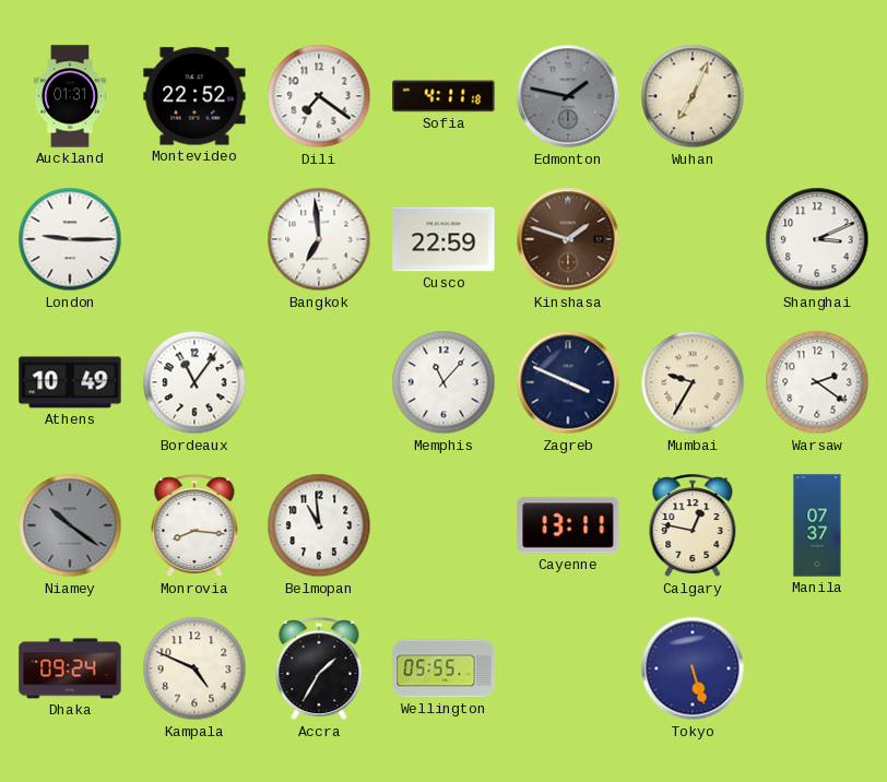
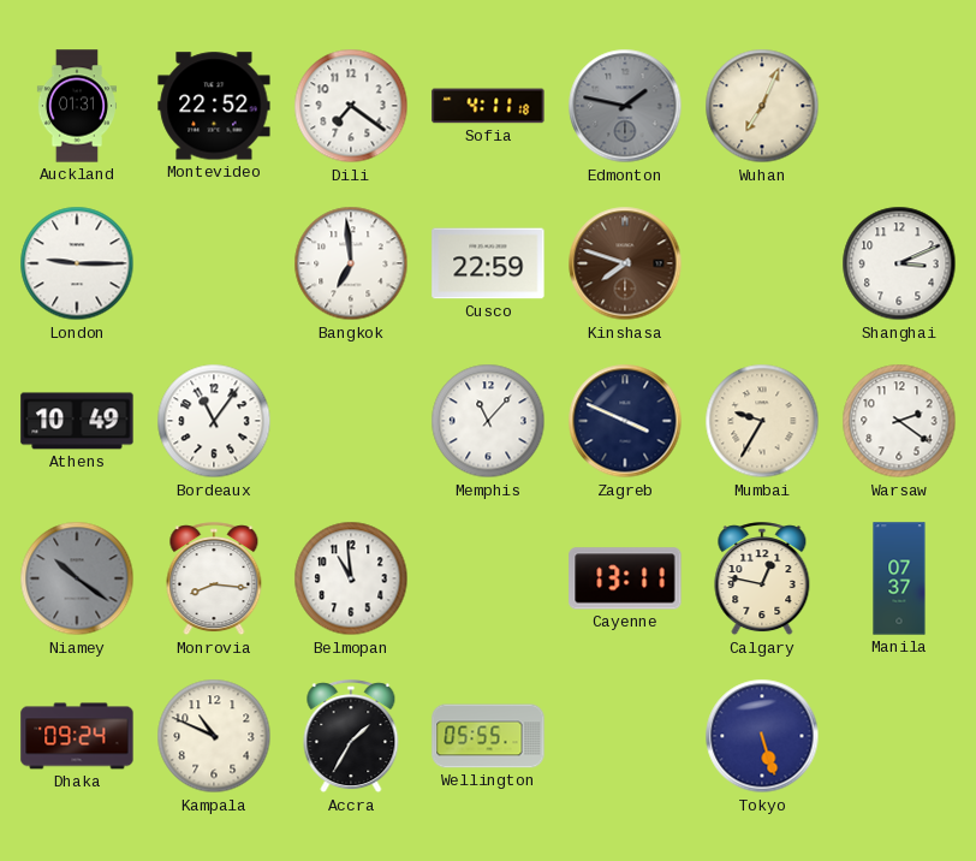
Kinshasa: 1:48 -> 7:48
Kampala: 4:49 -> 10:49
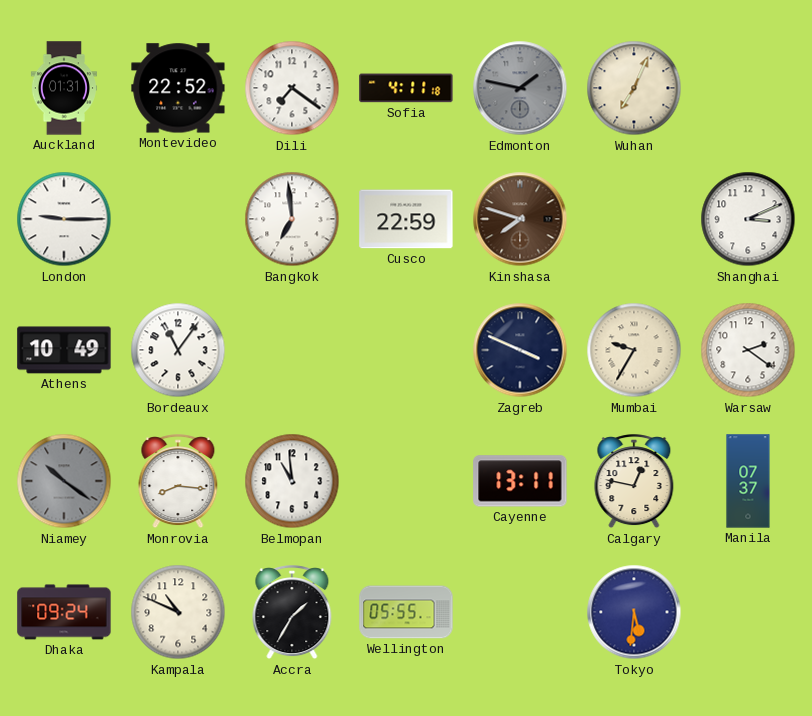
Memphis: 11:07 -> none
Tokyo: 5:27 -> 5:31
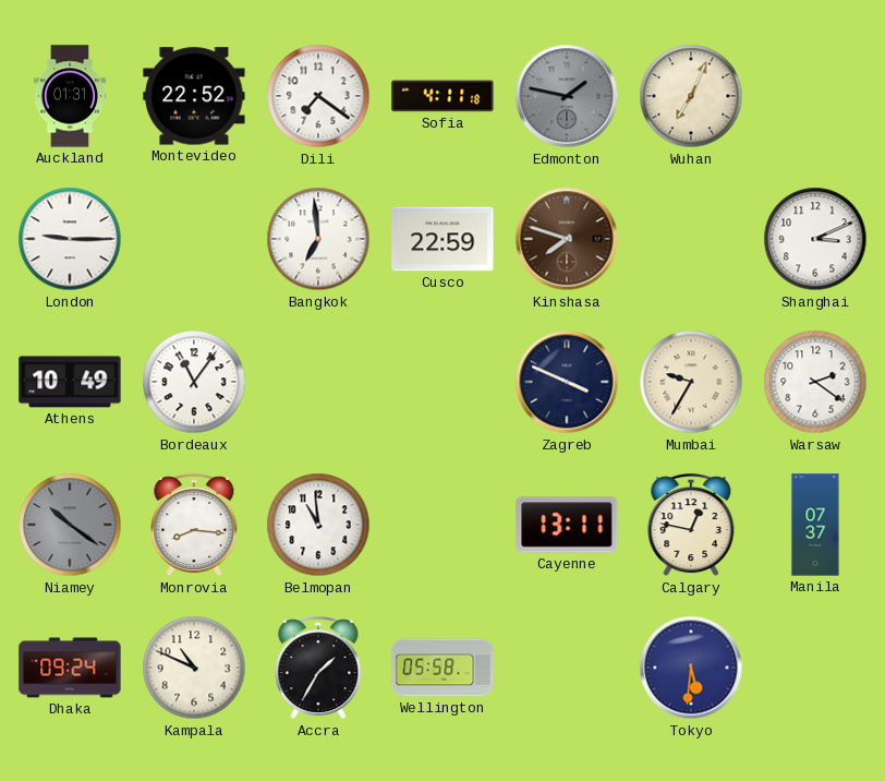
Wellington: 05:55 -> 05:58
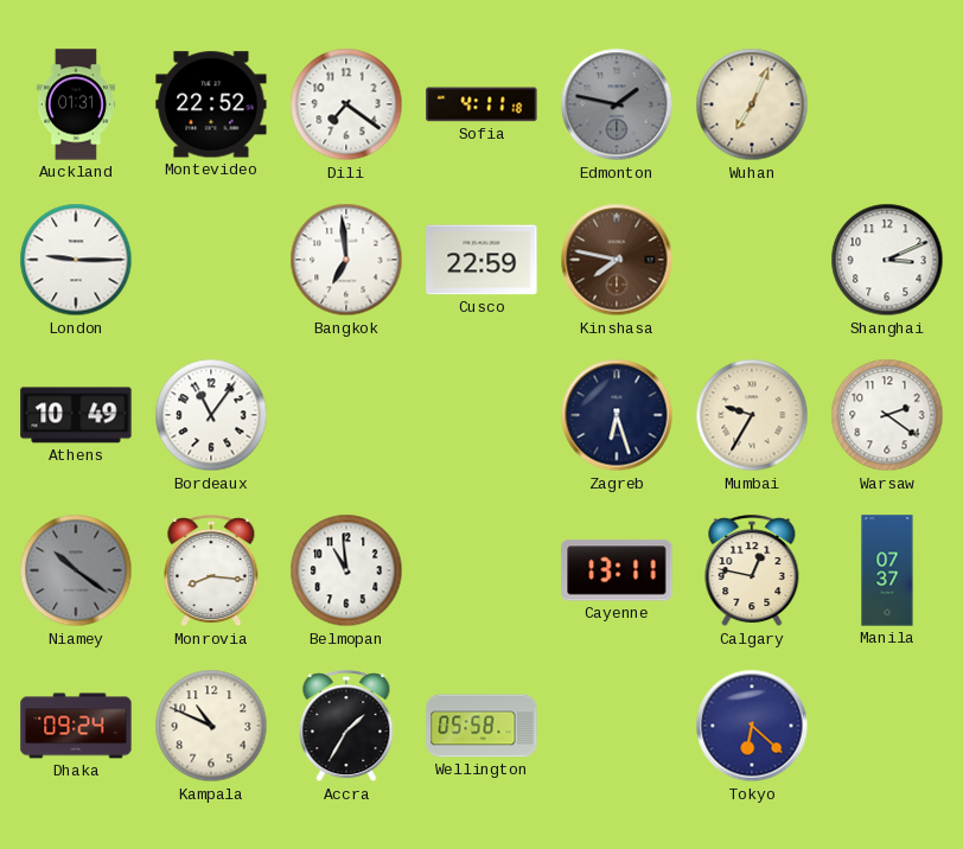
Kinshasa: 7:48 -> 7:47
Zagreb: 3:49 -> 6:27
Tokyo: 5:31 -> 6:22
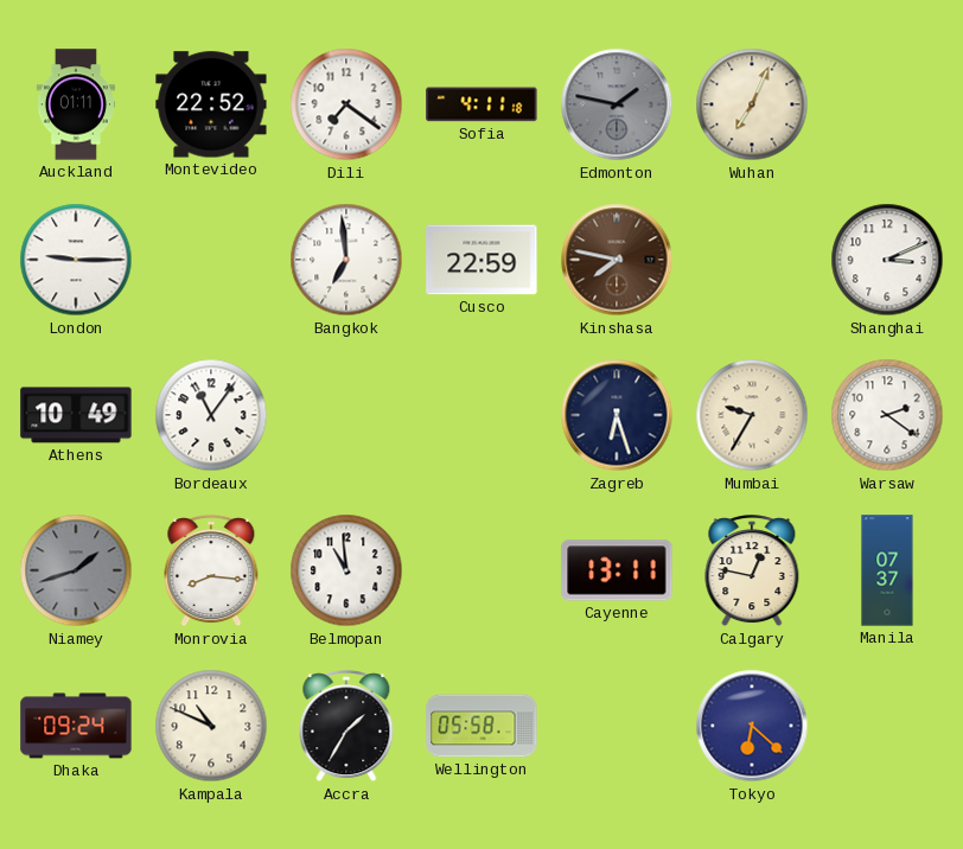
Auckland: 01:31 -> 01:11
Niamey: 10:21 -> 1:42
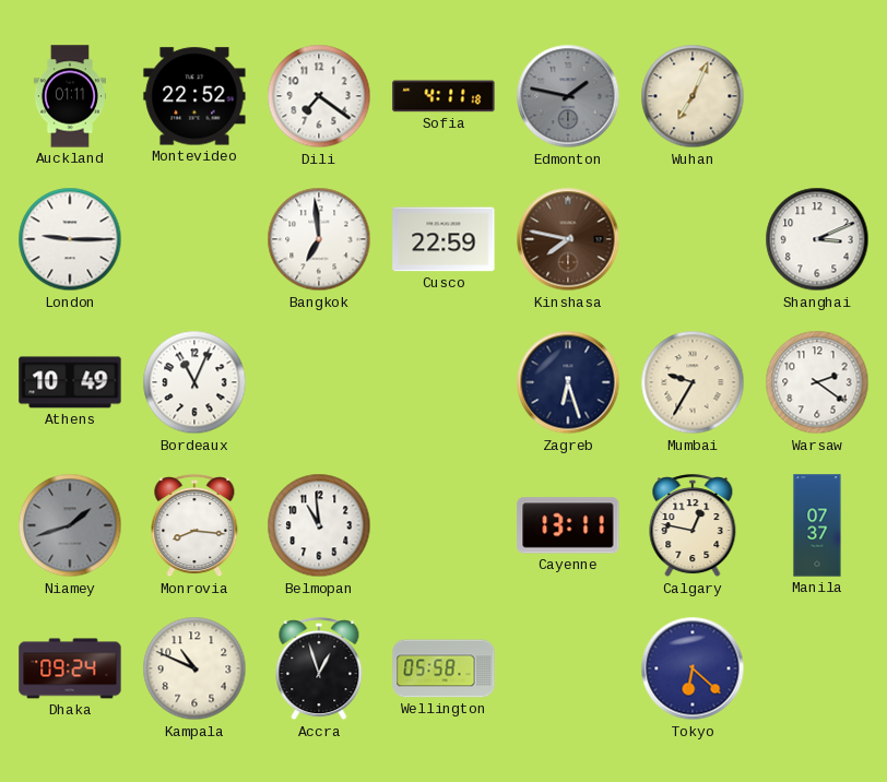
Bordeaux: 11:06 -> 11:04
Accra: 1:35 -> 12:57
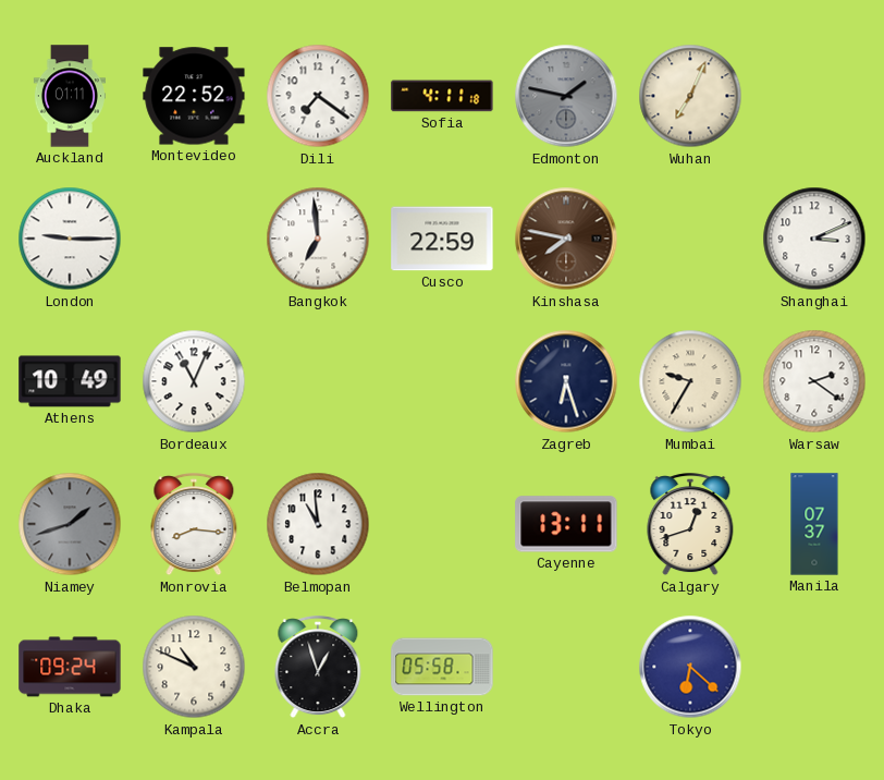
Calgary: 12:47 -> 12:42
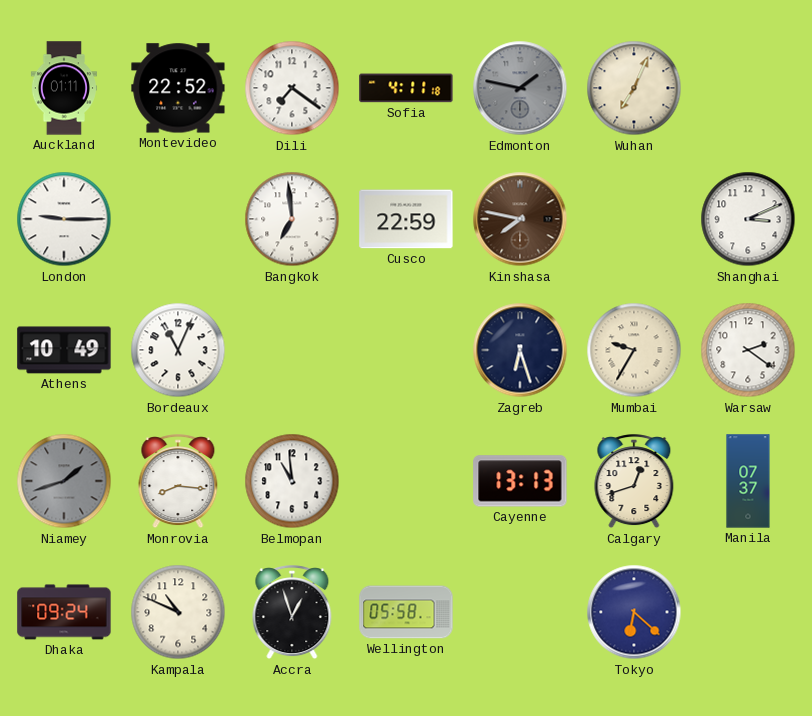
Cayenne: 13:11 -> 13:13
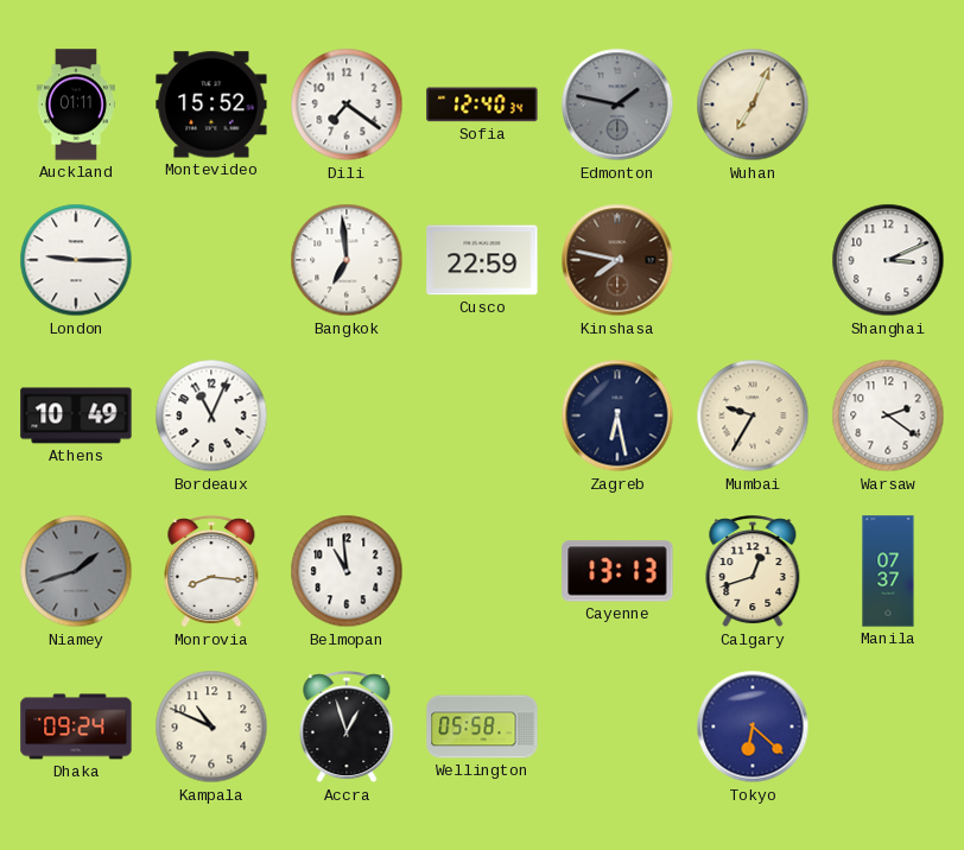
Montevideo: 22:52 -> 15:52
Sofia: 4:11 -> 12:40
Zagreb: 6:27 -> 6:28
